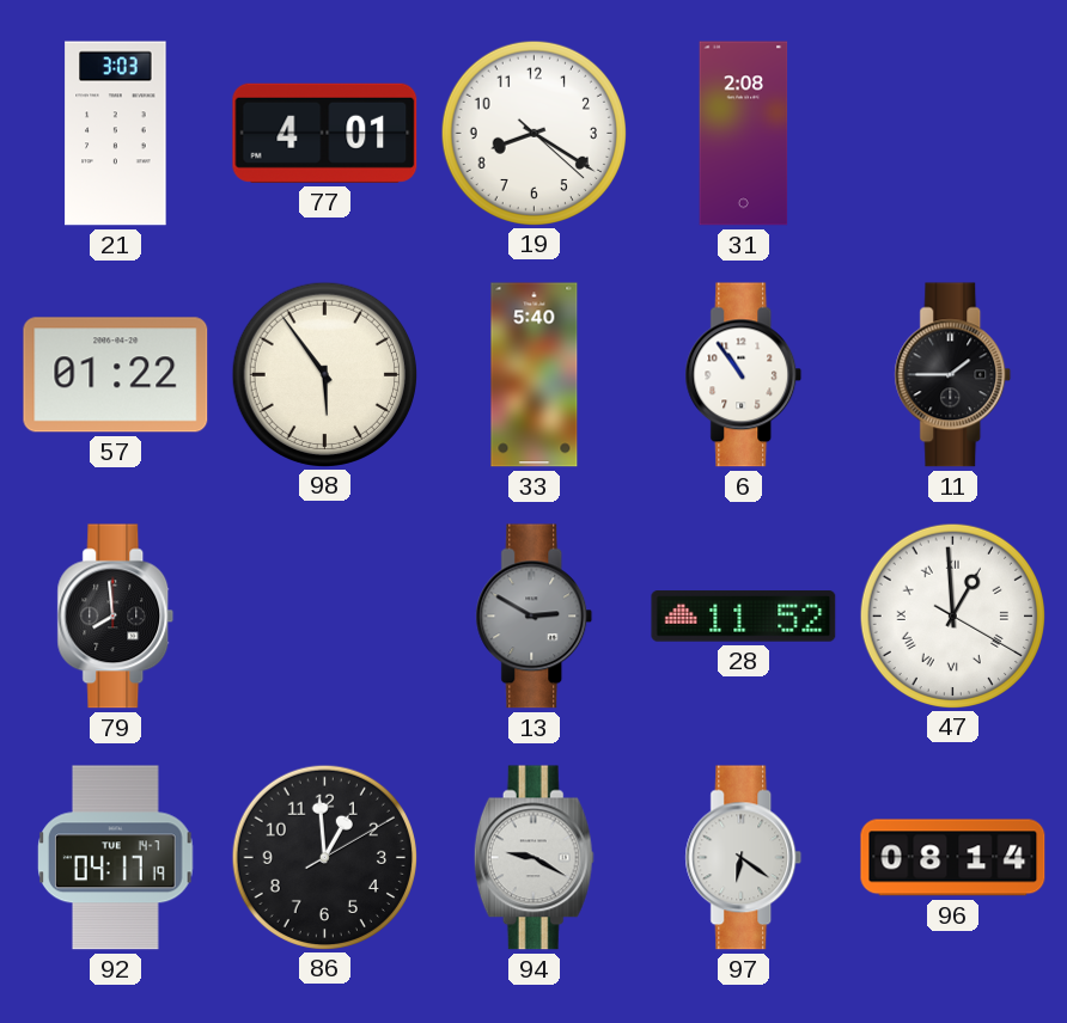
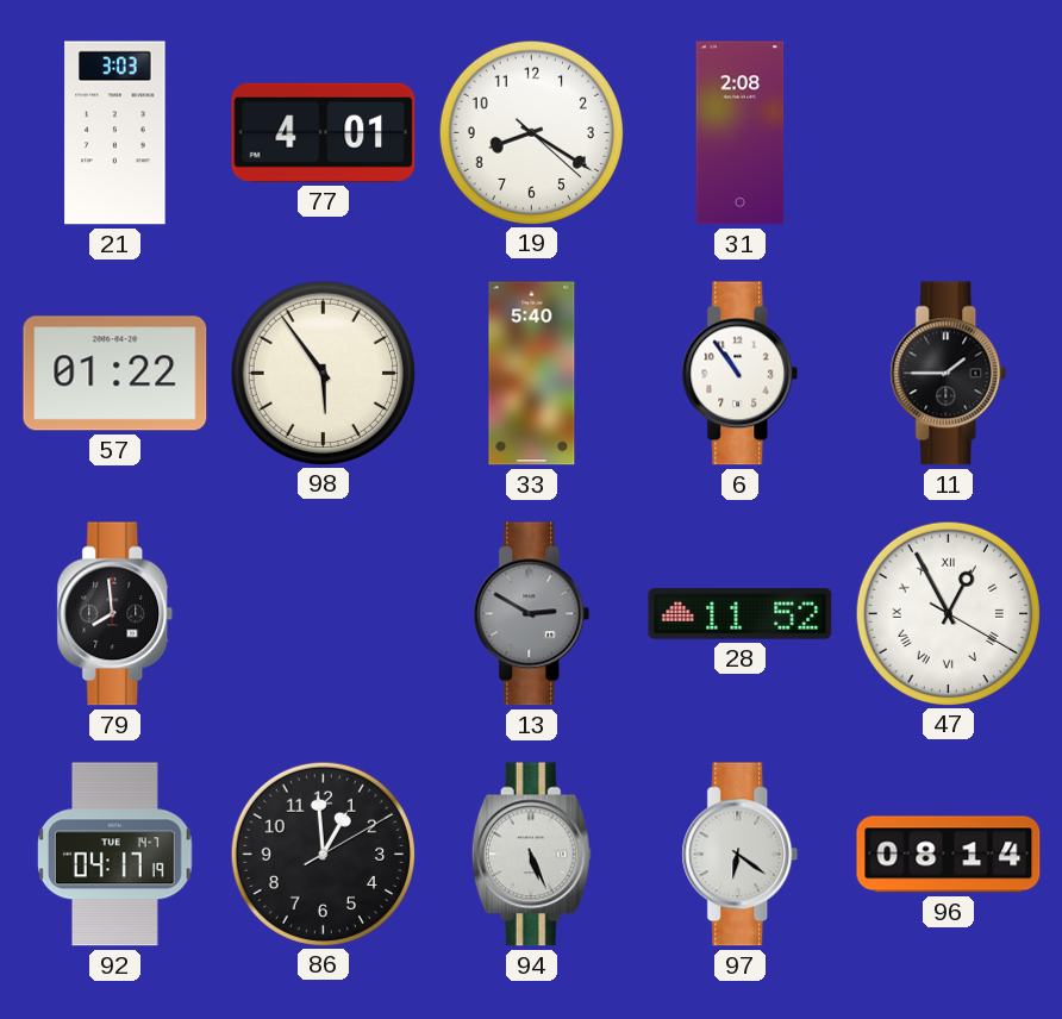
47: 12:59 -> 12:55
94: 9:20 -> 5:26
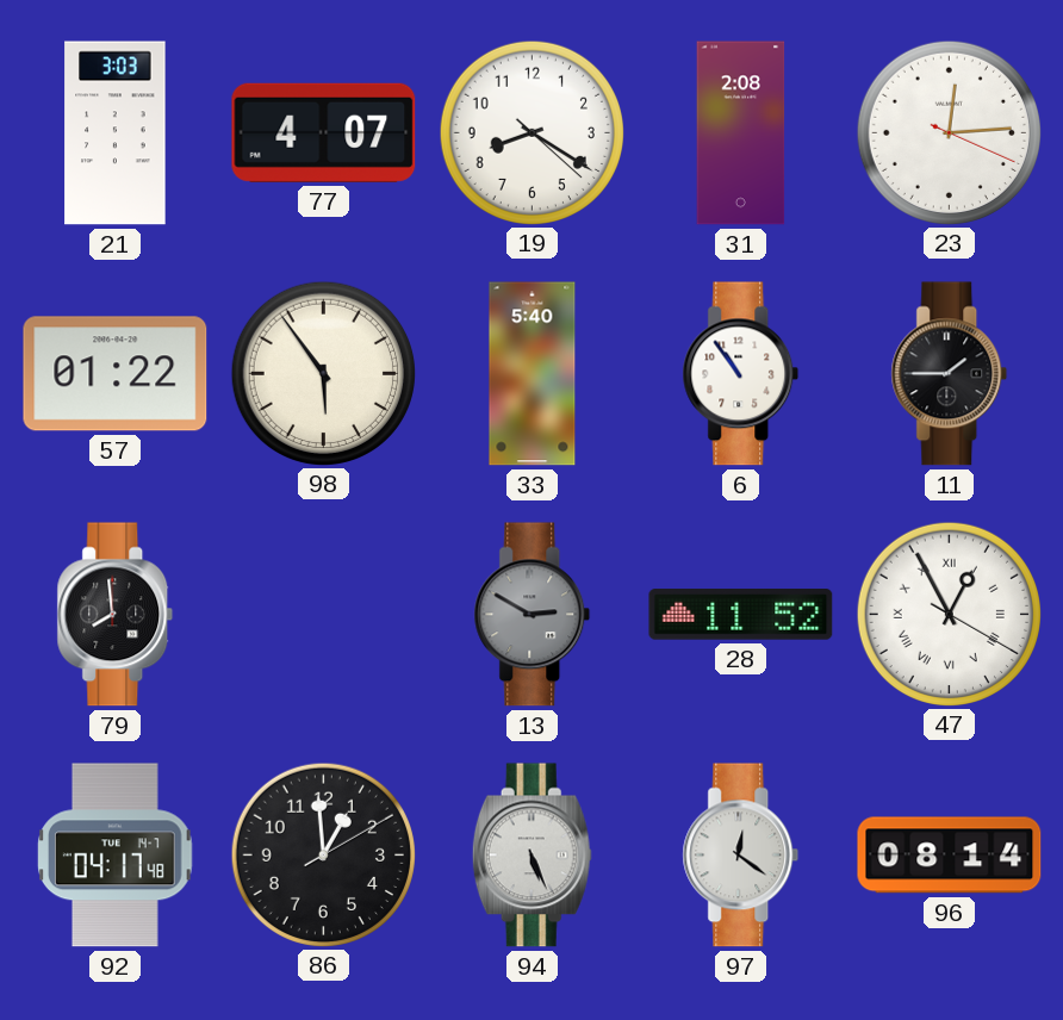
77: 4:01 -> 4:07
23: none -> 12:14
92: 04:17:19 -> 04:17:48
97: 6:21 -> 12:21
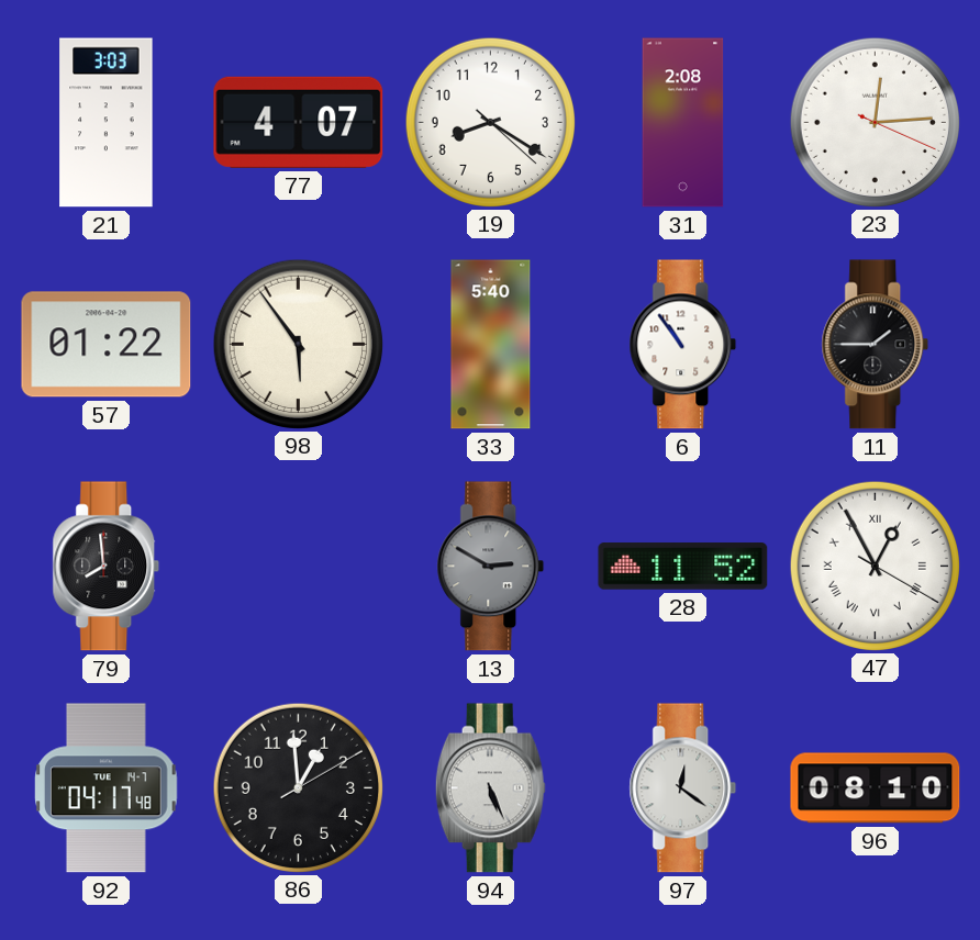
96: 08:14 -> 08:10
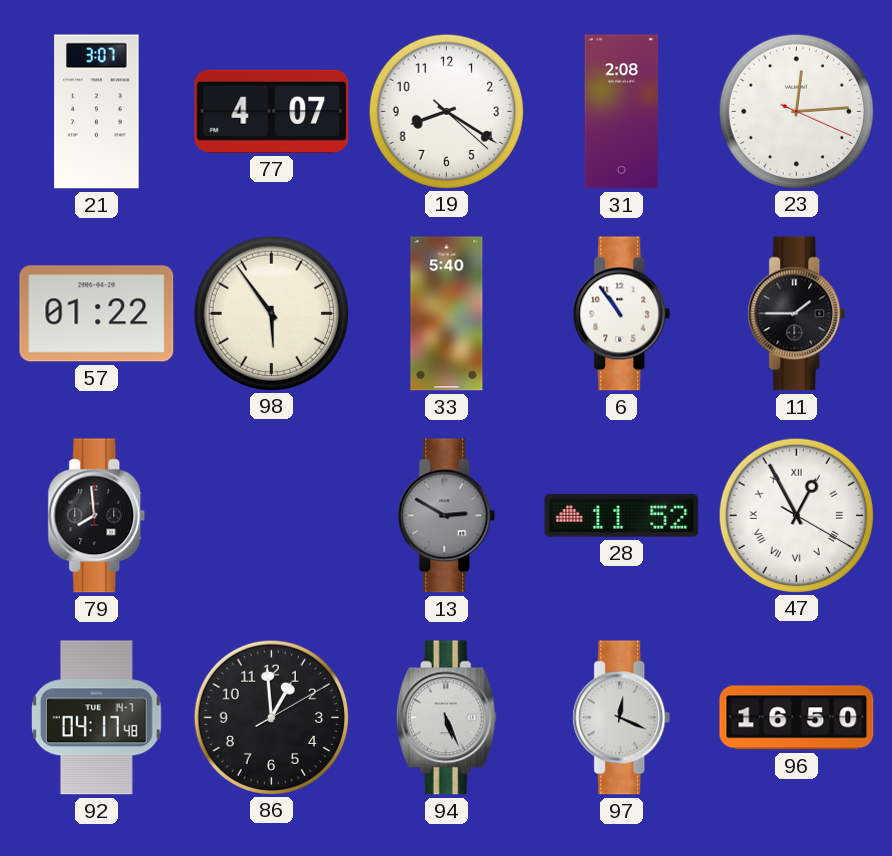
21: 3:03 -> 3:07
97: 12:21 -> 12:19
96: 08:10 -> 16:50
